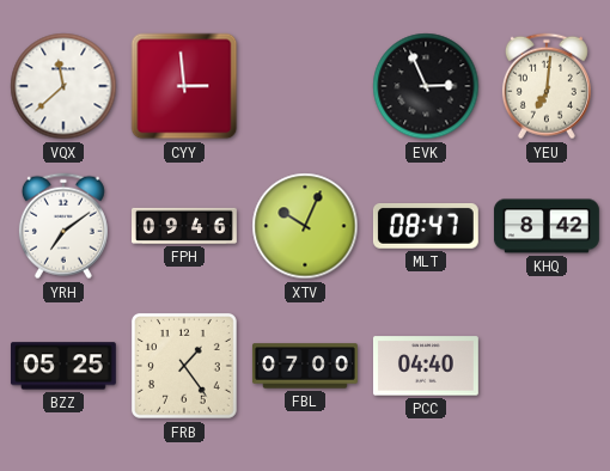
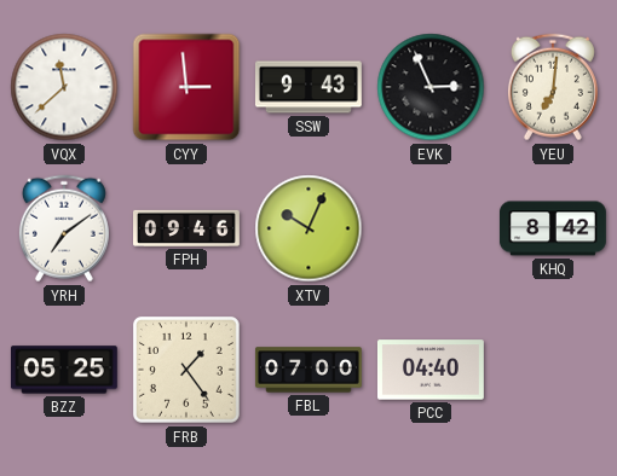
SSW: none -> 9:43
MLT: 08:47 -> none
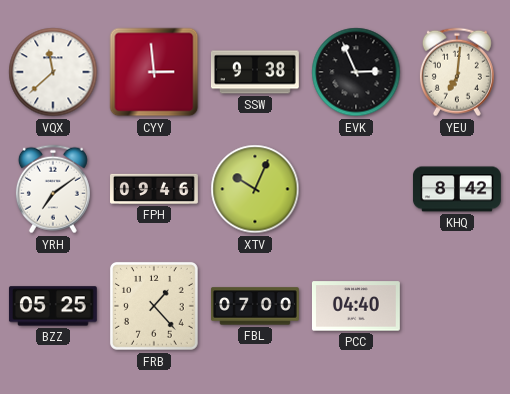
SSW: 9:43 -> 9:38
FRB: 1:24 -> 1:23
